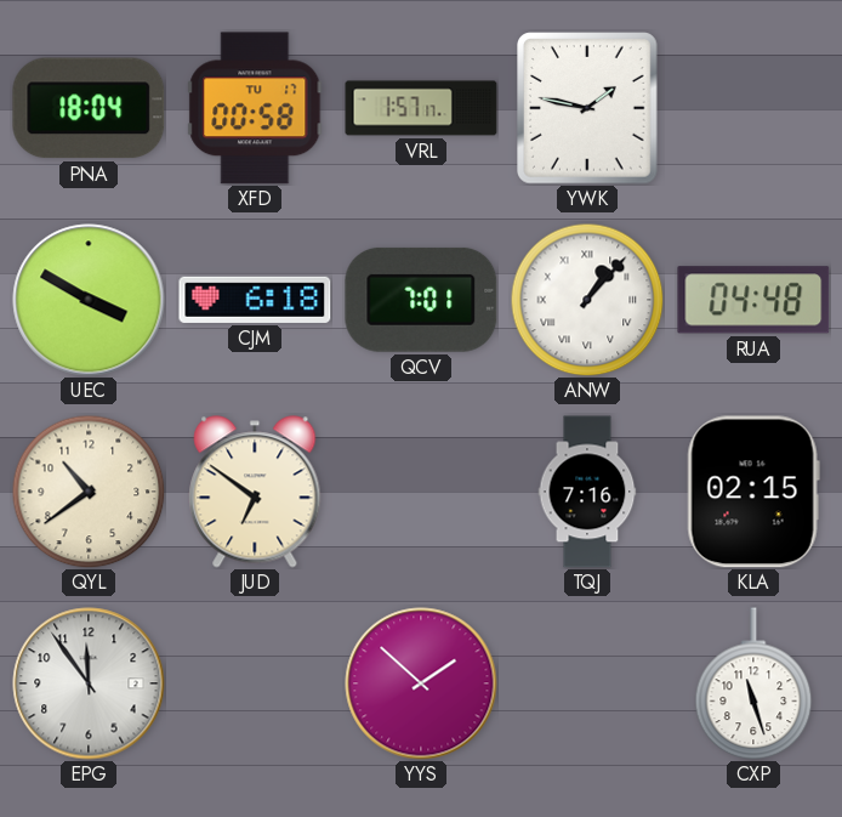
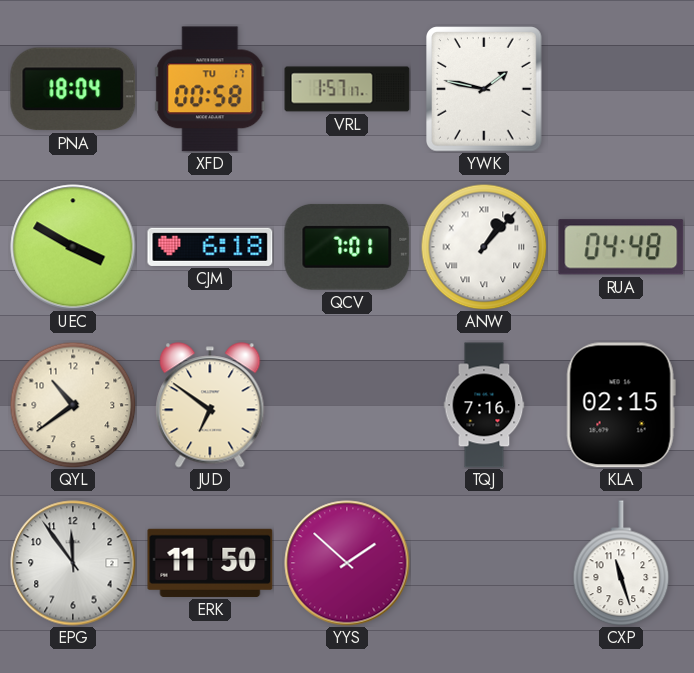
ERK: none -> 11:50
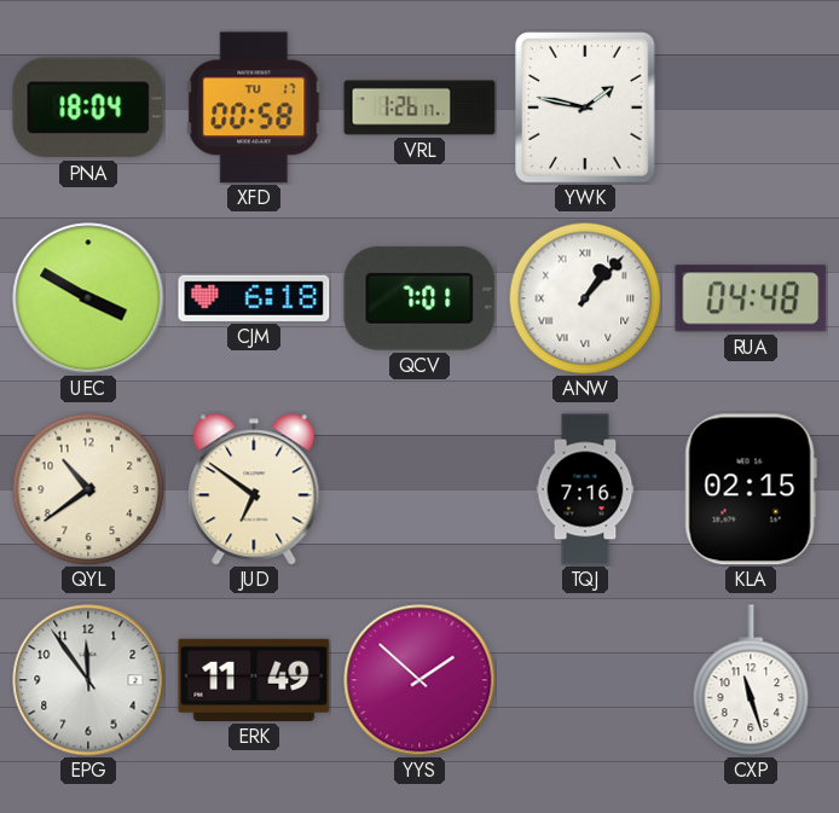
VRL: 1:57 -> 1:26
ERK: 11:50 -> 11:49
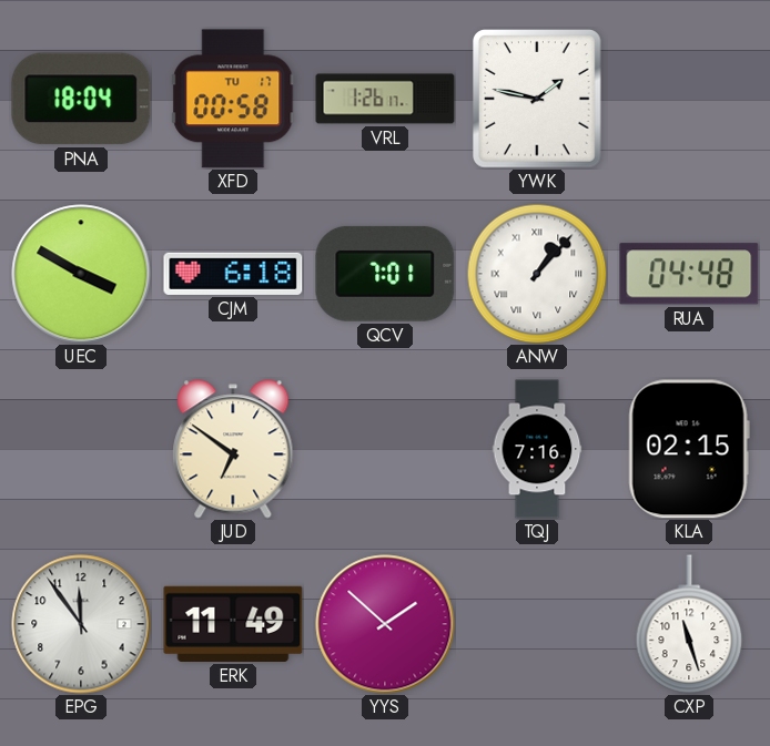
QYL: 10:39 -> none
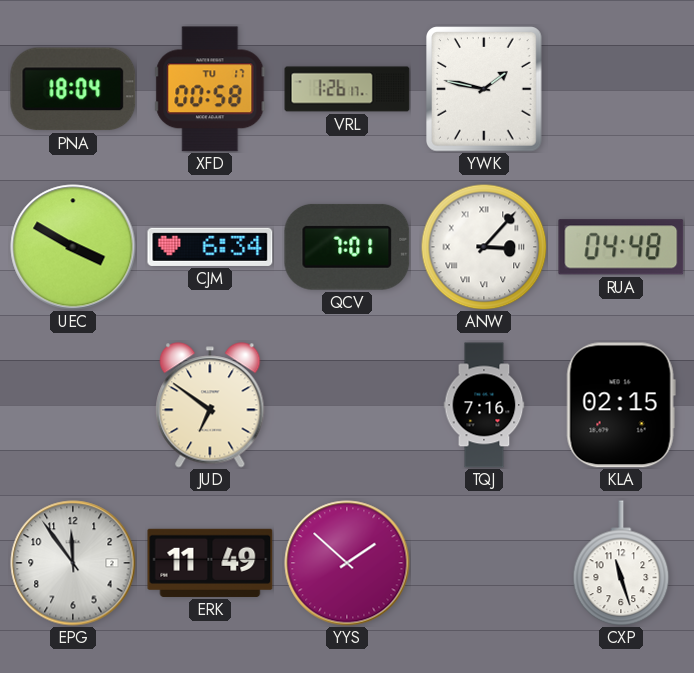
CJM: 6:18 -> 6:34
ANW: 1:07 -> 3:07
